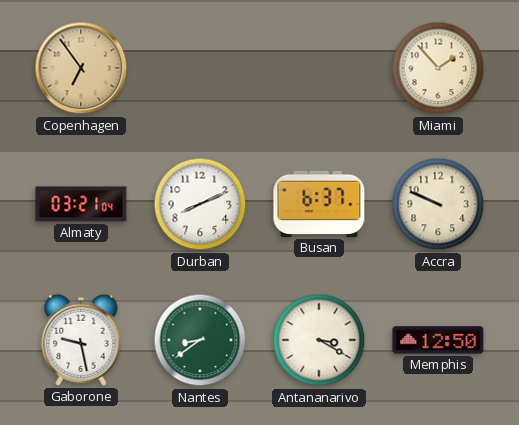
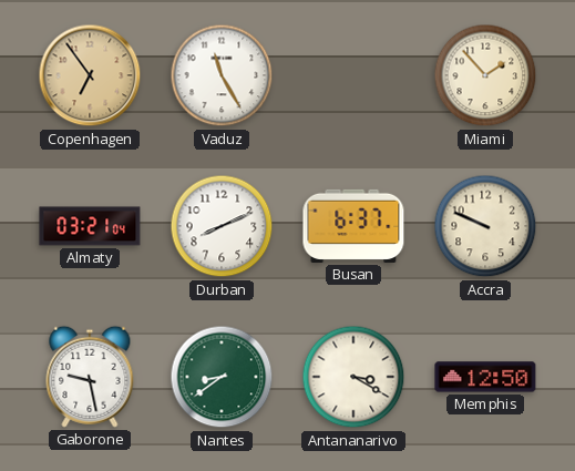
Vaduz: none -> 11:25
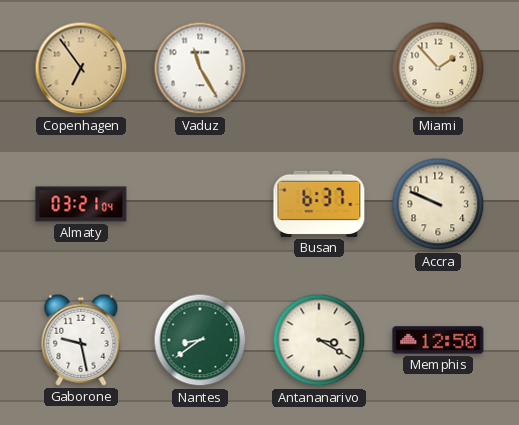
Durban: 8:11 -> none
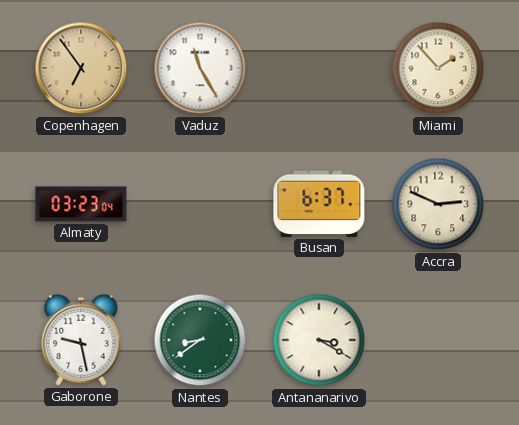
Almaty: 03:21 -> 03:23
Accra: 9:49 -> 2:49
Memphis: 12:50 -> none
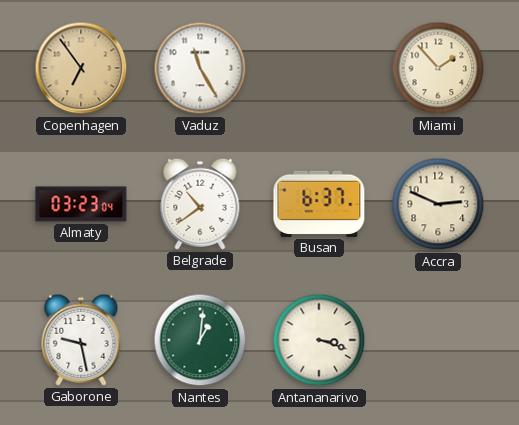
Belgrade: none -> 10:39
Nantes: 8:39 -> 1:01
Antananarivo: 3:20 -> 3:18
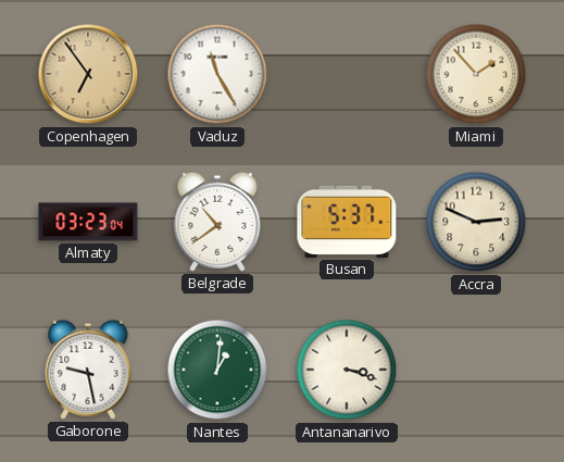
Busan: 6:37 -> 5:37
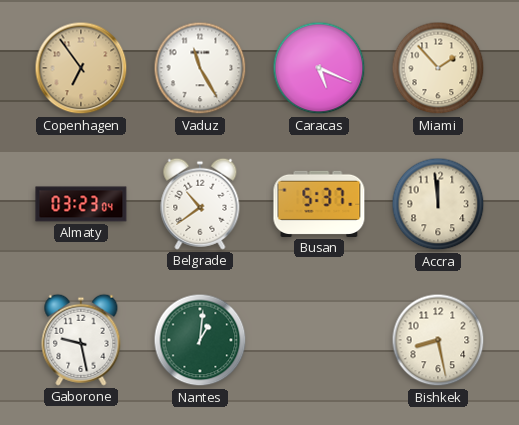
Caracas: none -> 5:19
Accra: 2:49 -> 11:59
Antananarivo: 3:18 -> none
Bishkek: none -> 8:28
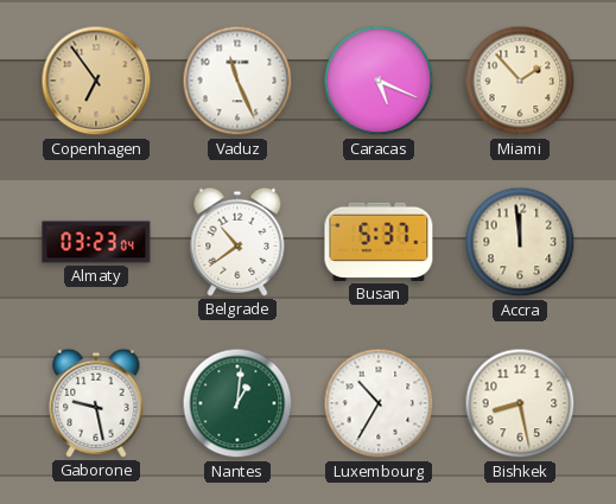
Vaduz: 11:25 -> 11:26
Luxembourg: none -> 10:35
